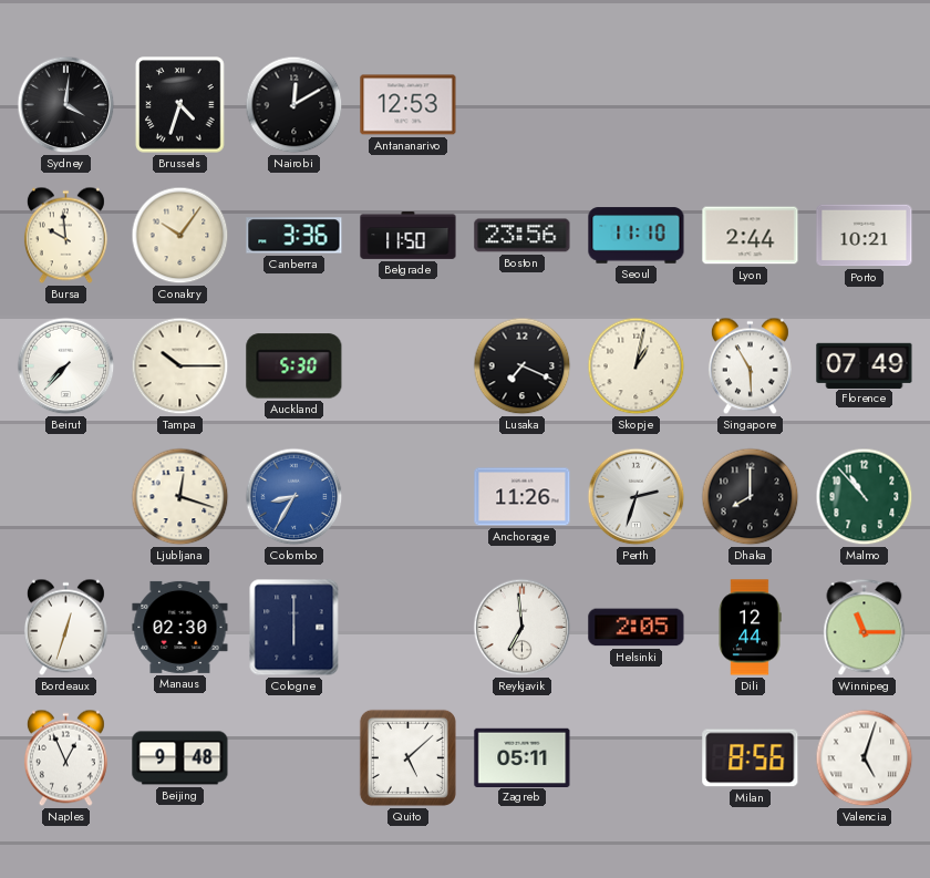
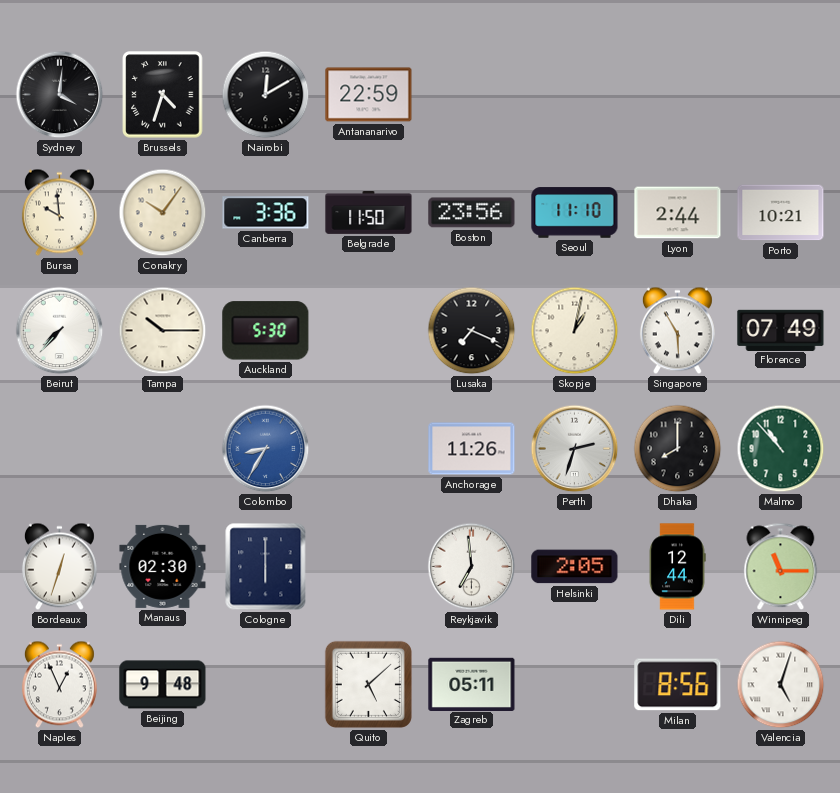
Antananarivo: 12:53 -> 22:59
Ljubljana: 12:18 -> none
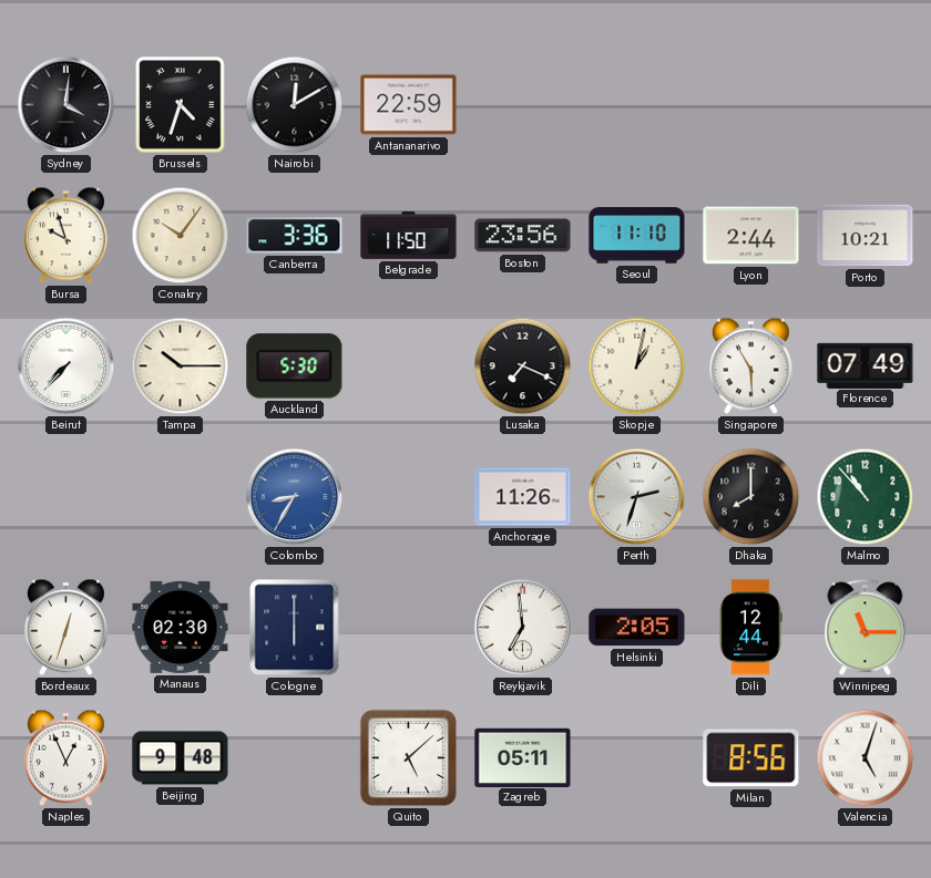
Bursa: 9:59 -> 9:57
